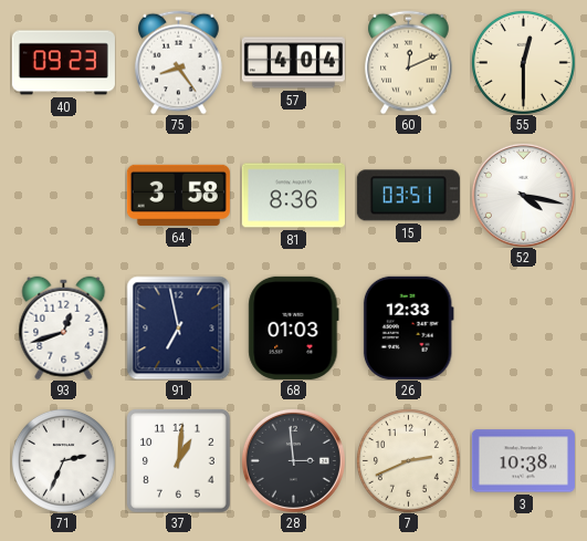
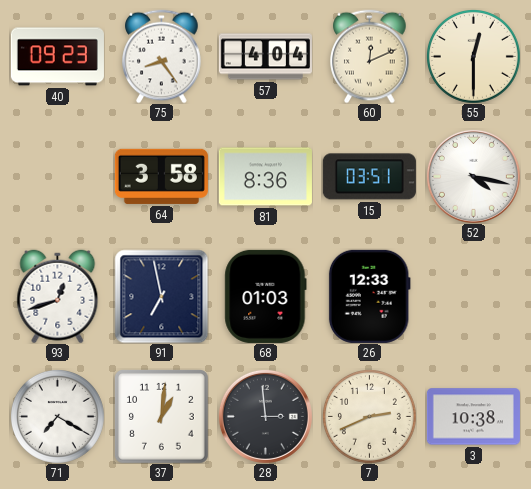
71: 2:34 -> 7:20
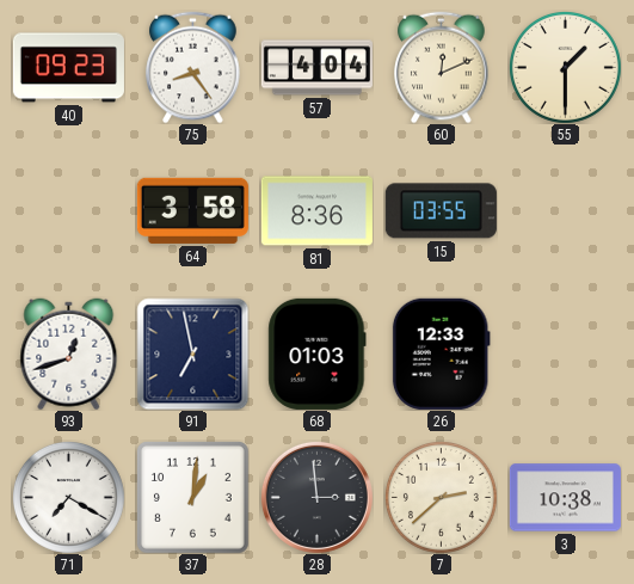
55: 12:30 -> 1:30
15: 03:51 -> 03:55
52: 4:17 -> none
7: 2:41 -> 2:38
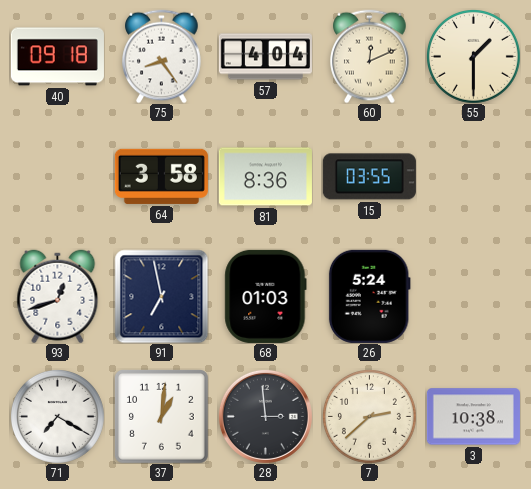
40: 09:23 -> 09:18
26: 12:33 -> 5:24
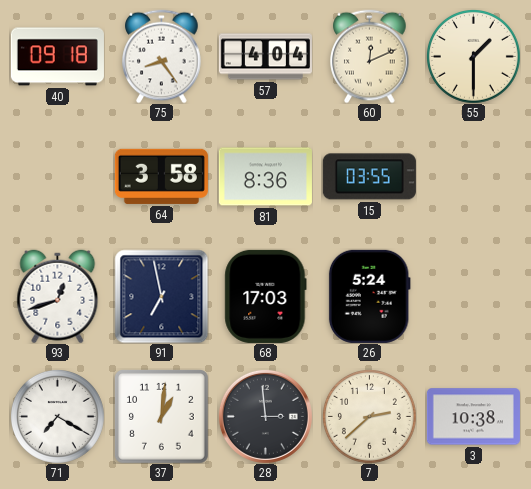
68: 01:03 -> 17:03
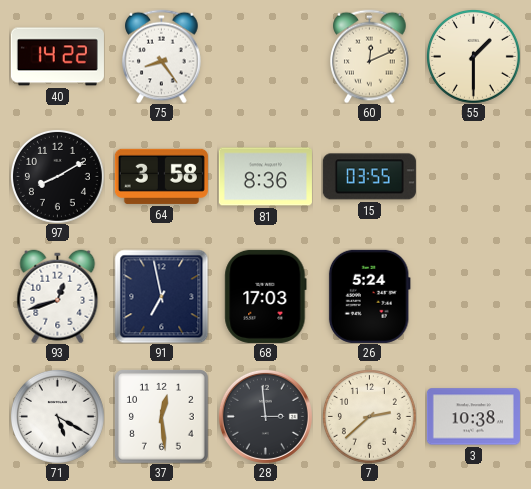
40: 09:18 -> 14:22
57: 4:04 -> none
97: none -> 8:10
71: 7:20 -> 5:20
37: 1:01 -> 12:29
